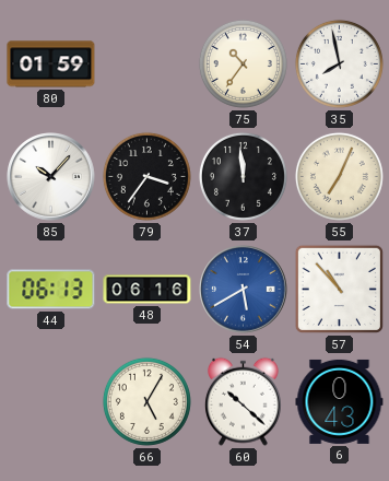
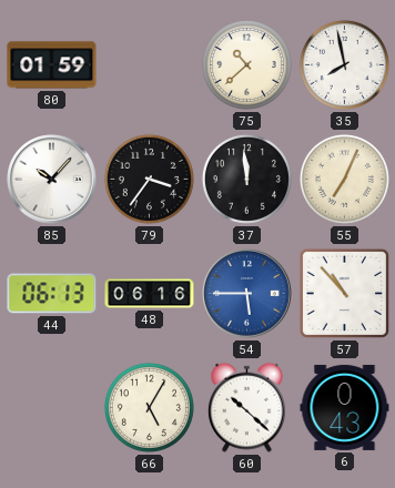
75: 10:36 -> 10:38
54: 5:40 -> 5:45
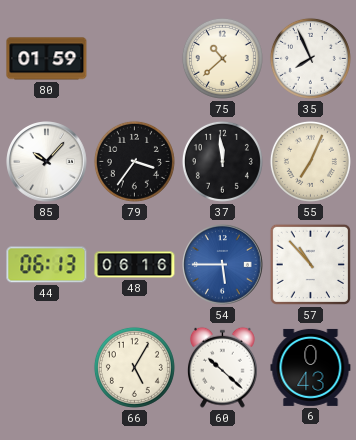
35: 7:58 -> 7:56
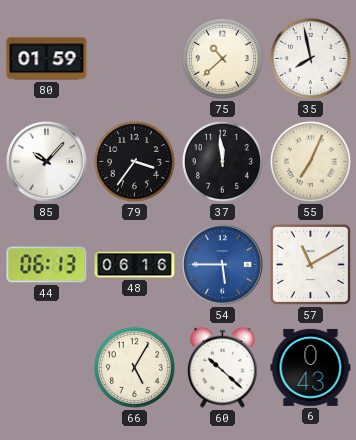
35: 7:56 -> 7:58
57: 10:53 -> 11:10
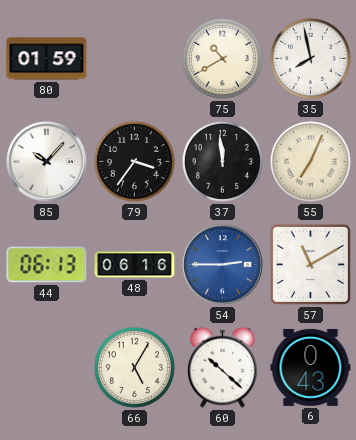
75: 10:38 -> 10:40
54: 5:45 -> 2:45
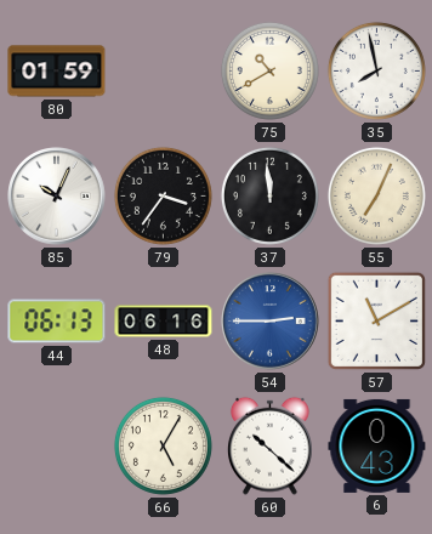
85: 10:07 -> 10:04
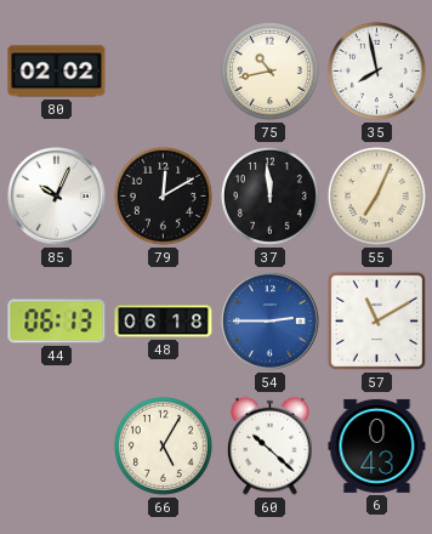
80: 01:59 -> 02:02
75: 10:40 -> 10:43
79: 3:36 -> 12:10
48: 06:16 -> 06:18
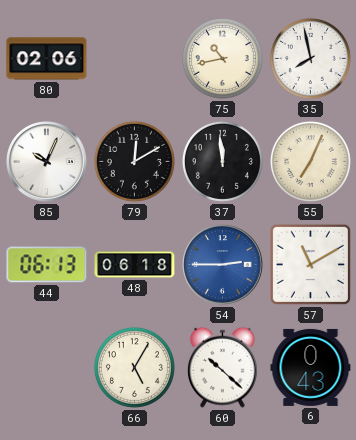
80: 02:02 -> 02:06
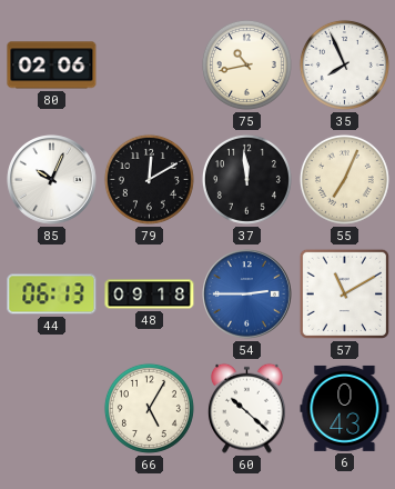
35: 7:58 -> 7:56
48: 06:18 -> 09:18
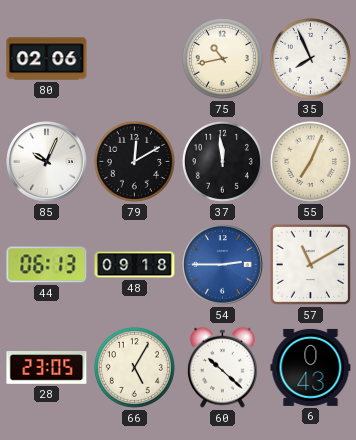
28: none -> 23:05
